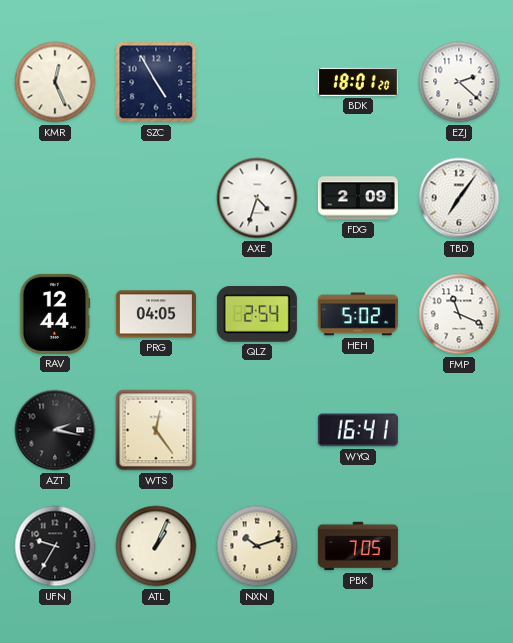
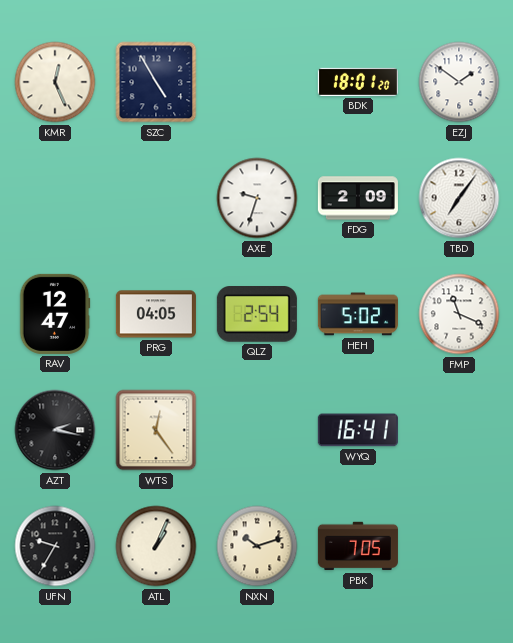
EZJ: 2:22 -> 1:51
AXE: 4:33 -> 9:33
RAV: 12:44 -> 12:47
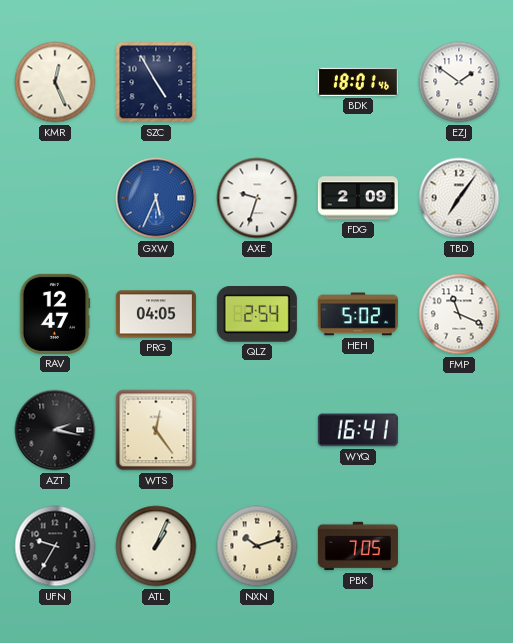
BDK: 18:01:20 -> 18:01:46
GXW: none -> 5:34
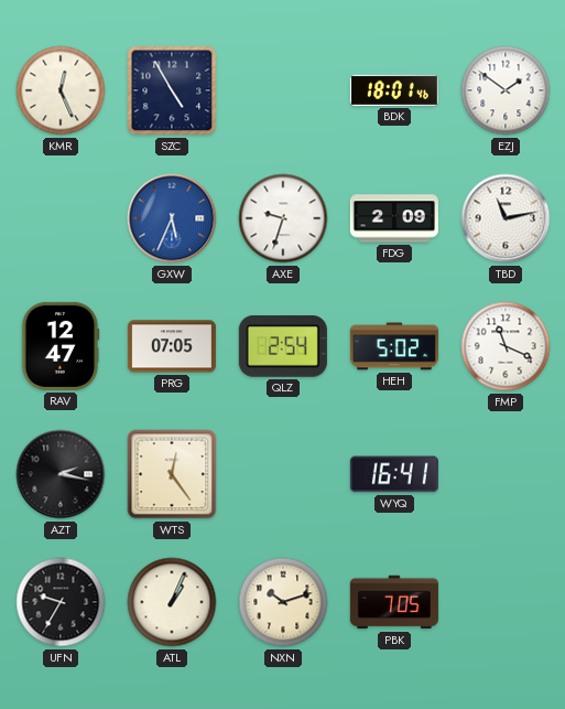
TBD: 7:06 -> 11:13
PRG: 04:05 -> 07:05
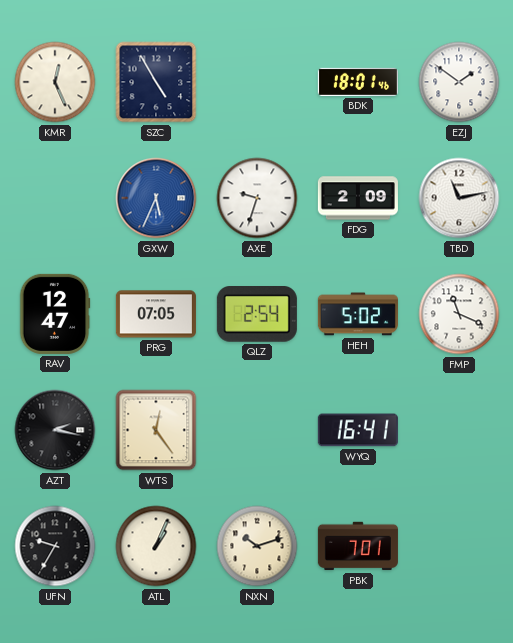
PBK: 7:05 -> 7:01
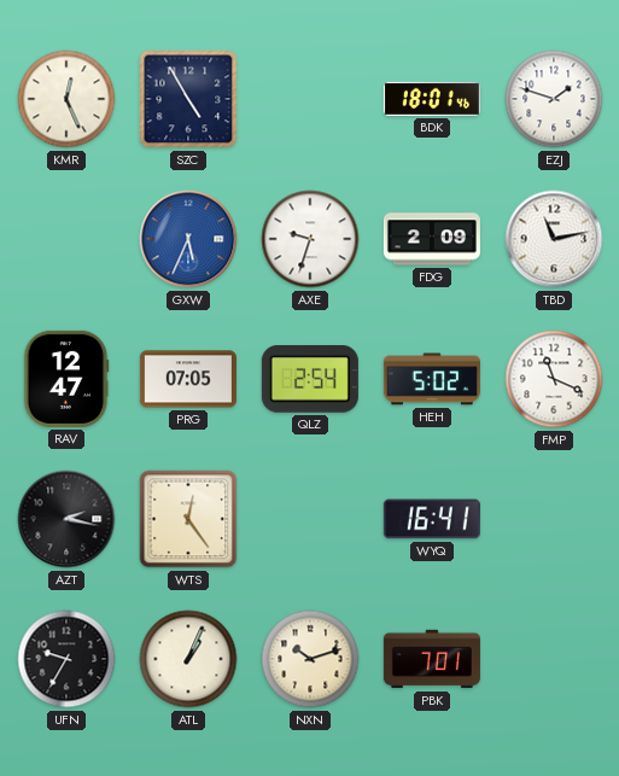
EZJ: 1:51 -> 1:48
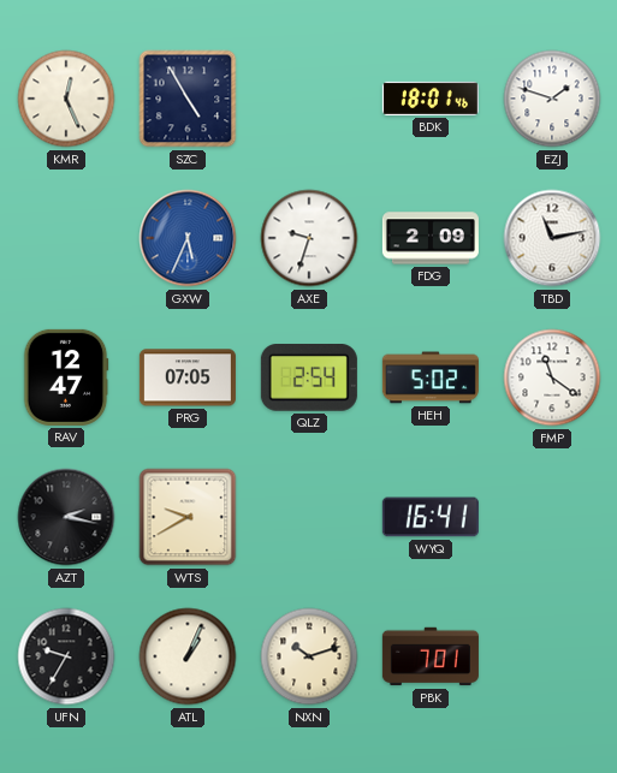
FMP: 11:19 -> 11:21
WTS: 12:24 -> 9:40
